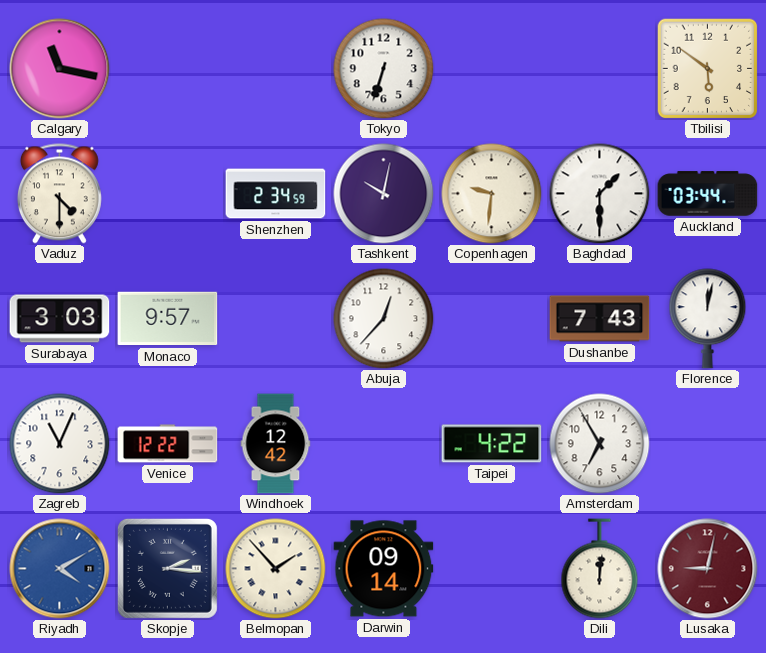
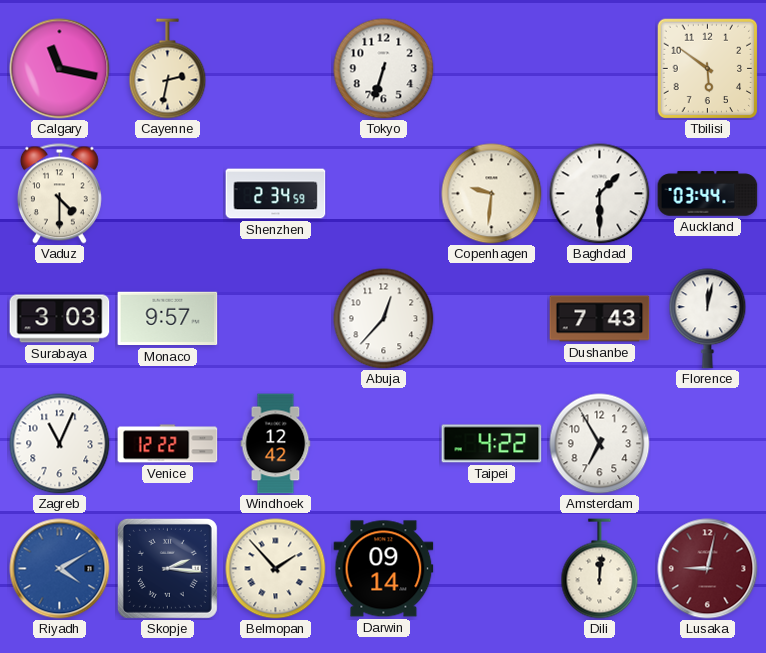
Cayenne: none -> 2:32
Tashkent: 10:02 -> none
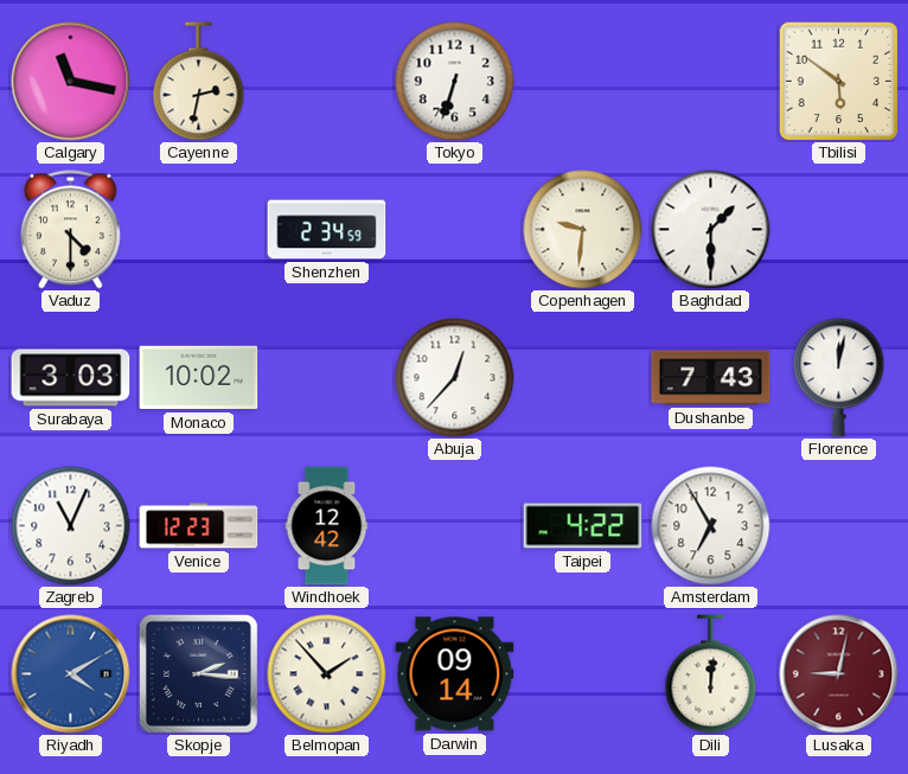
Auckland: 03:44 -> none
Monaco: 9:57 -> 10:02
Venice: 12:22 -> 12:23
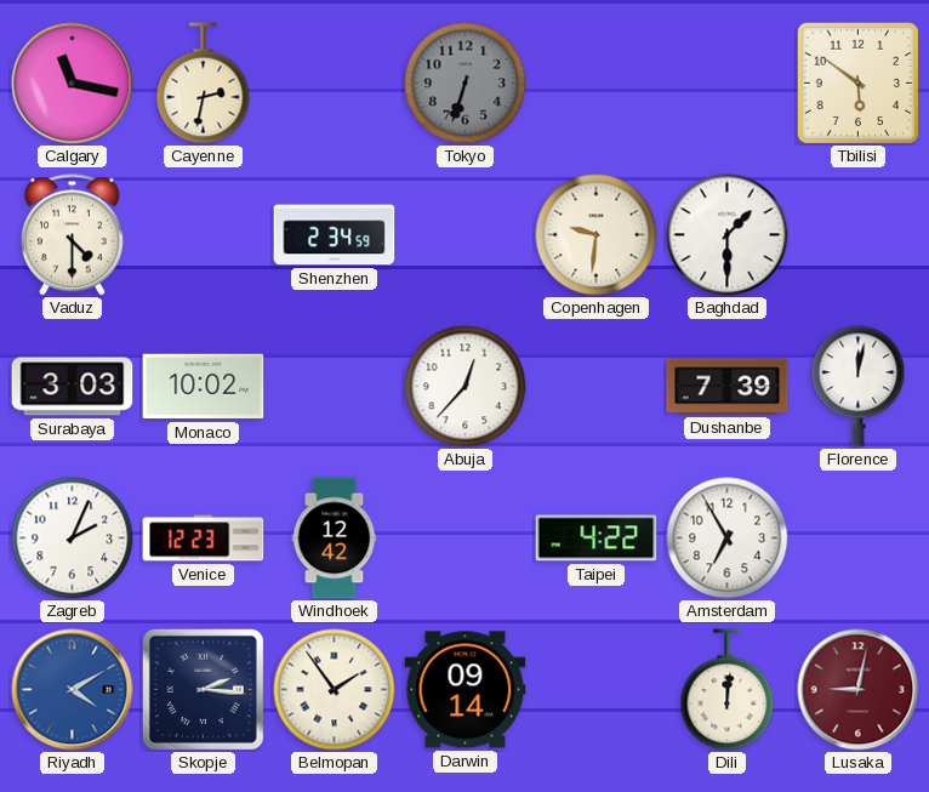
Tokyo dial: white -> grey
Dushanbe: 7:43 -> 7:39
Zagreb: 11:04 -> 2:04
Belmopan: 1:53 -> 1:54
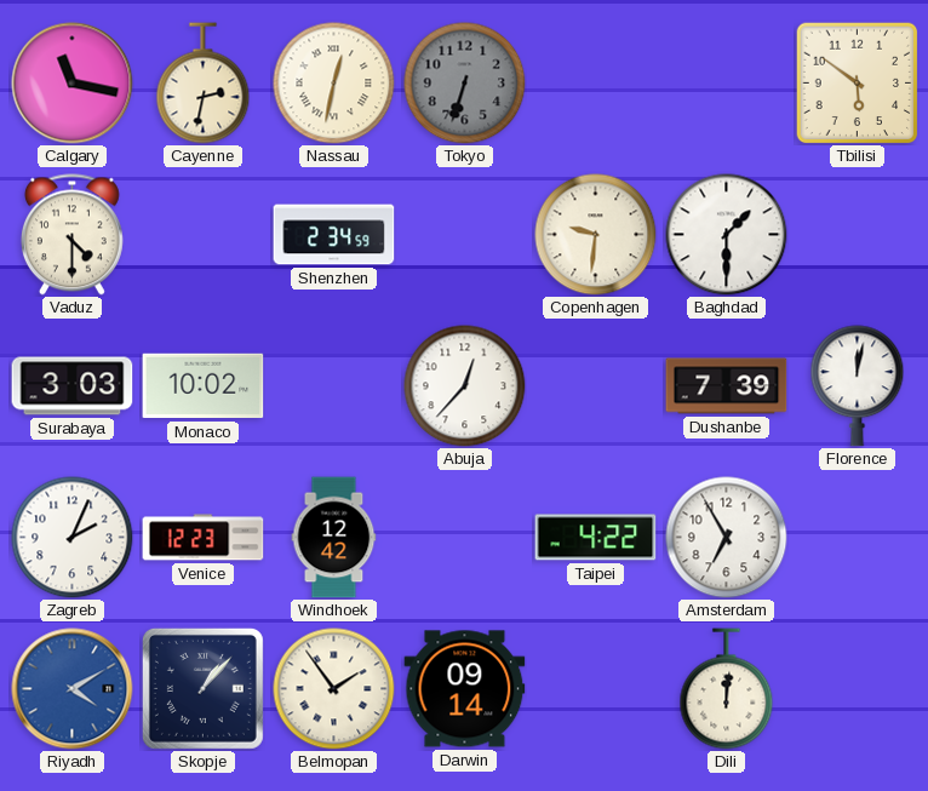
Nassau: none -> 12:32
Skopje: 2:16 -> 1:07
Lusaka: 9:02 -> none
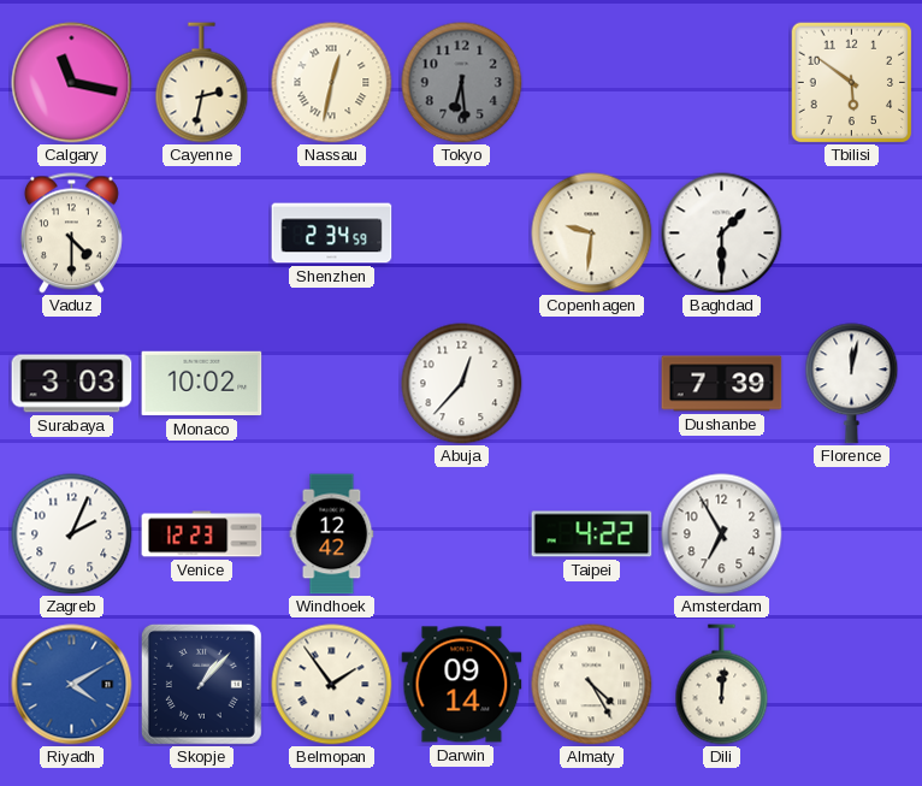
Tokyo: 6:33 -> 6:29
Almaty: none -> 4:25
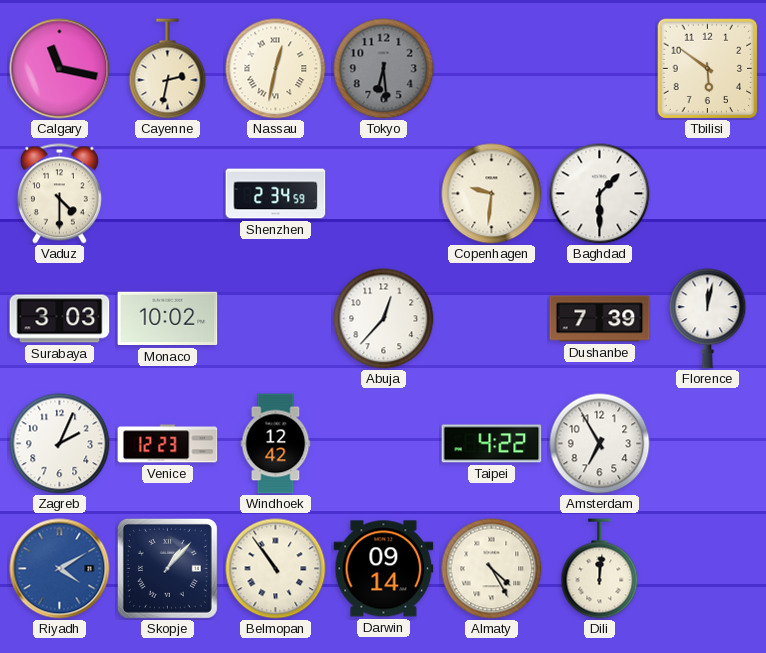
Belmopan: 1:54 -> 10:54
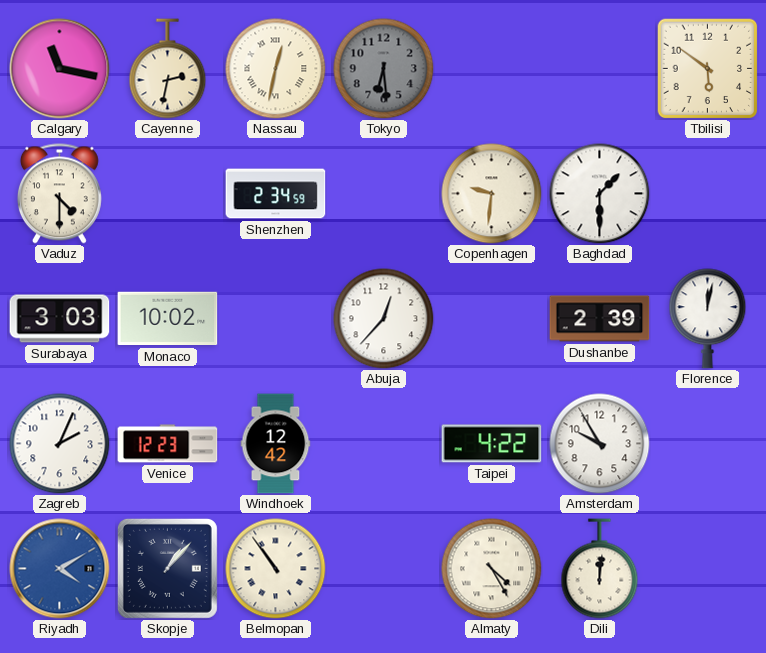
Dushanbe: 7:39 -> 2:39
Amsterdam: 6:55 -> 9:55
Darwin: 09:14 -> none
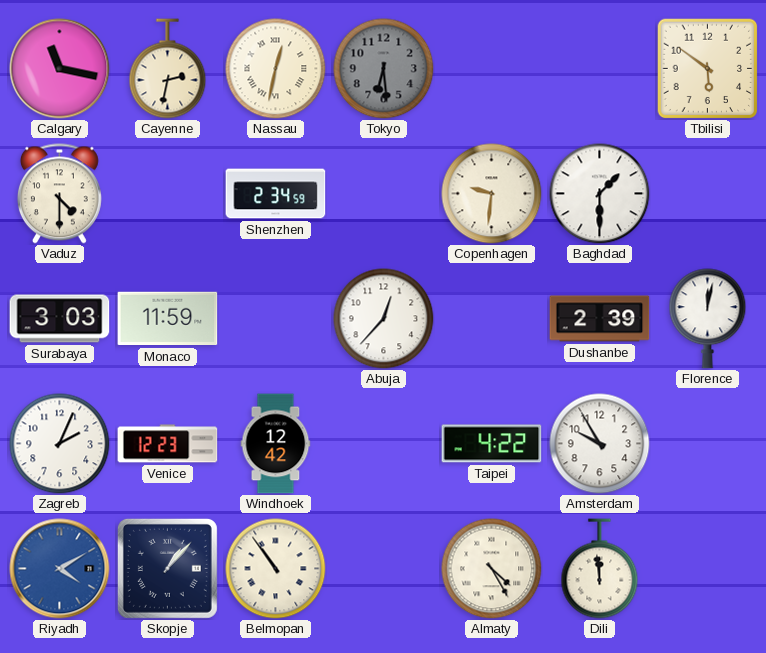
Monaco: 10:02 -> 11:59
Dili: 12:01 -> 11:59
